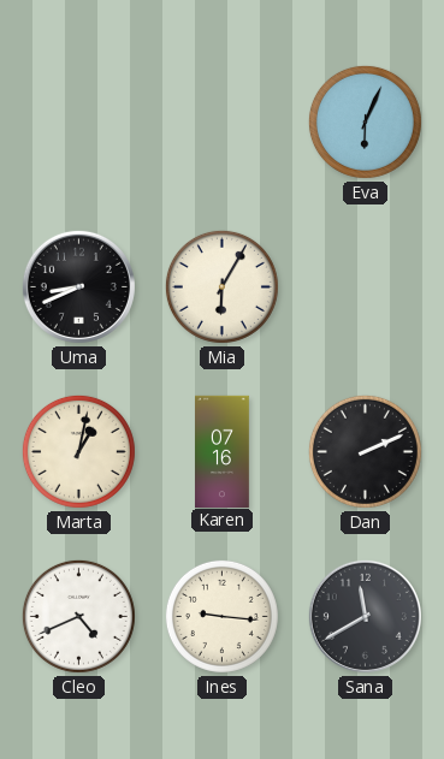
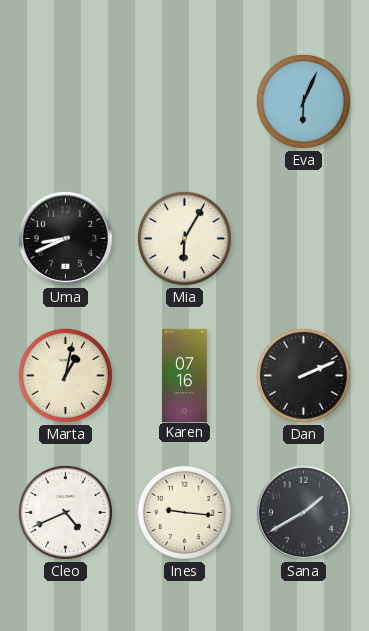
Sana: 11:40 -> 1:40
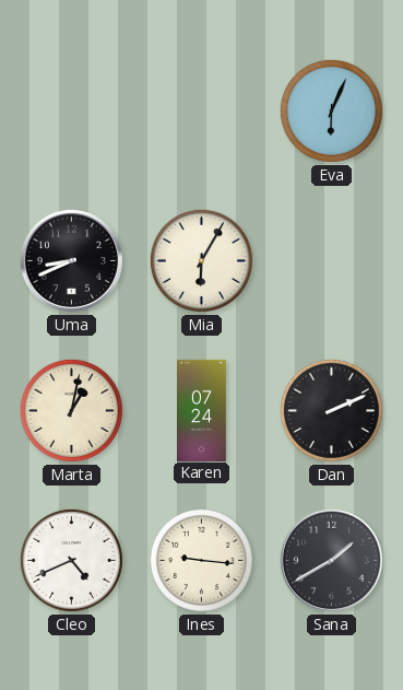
Karen: 07:16 -> 07:24
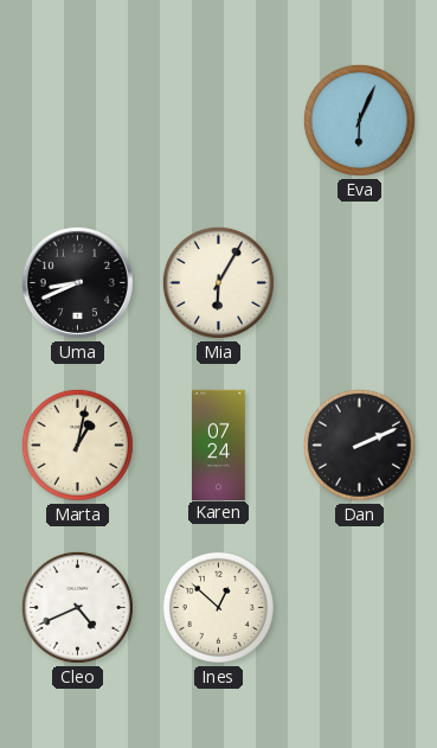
Ines: 9:16 -> 12:52
Sana: 1:40 -> none
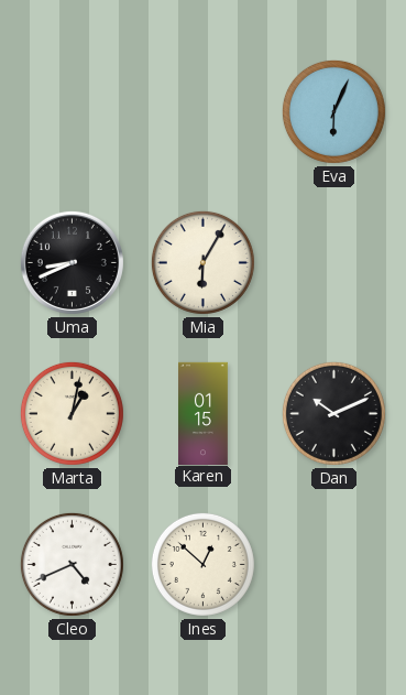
Karen: 07:24 -> 01:15
Dan: 2:11 -> 10:11
